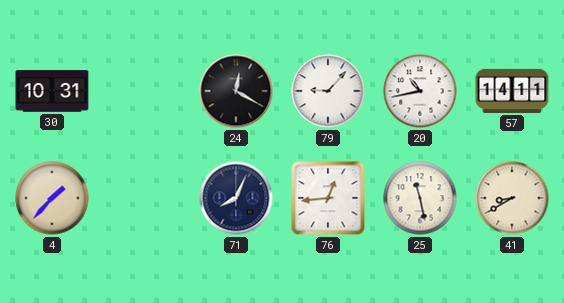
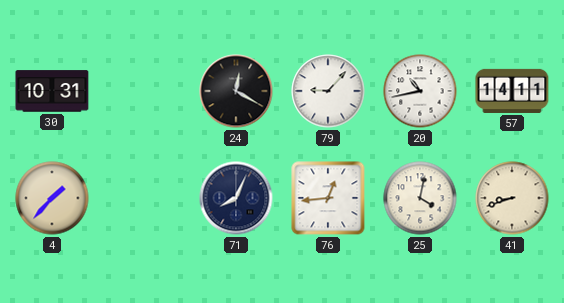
25: 11:28 -> 4:02
41: 8:40 -> 8:42
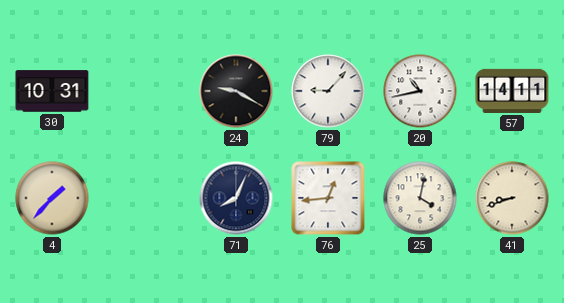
24: 12:20 -> 9:20
